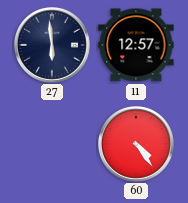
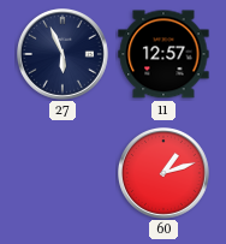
27: 5:59 -> 5:56
60: 4:24 -> 1:12
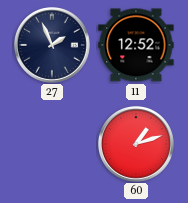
27: 5:56 -> 1:56
11: 12:57 -> 12:52
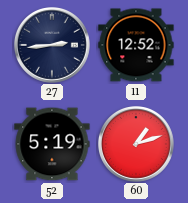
27: 1:56 -> 2:44
52: none -> 5:19
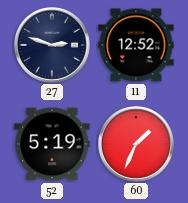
27: 2:44 -> 2:48
60: 1:12 -> 1:34
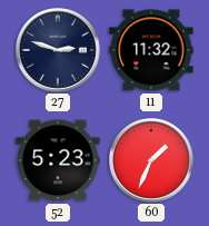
11: 12:52 -> 11:32
52: 5:19 -> 5:23
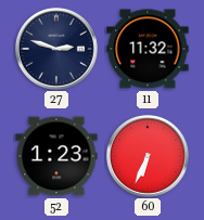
52: 5:23 -> 1:23
60: 1:34 -> 6:34
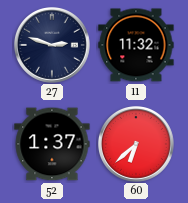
52: 1:23 -> 1:37
60: 6:34 -> 6:38
